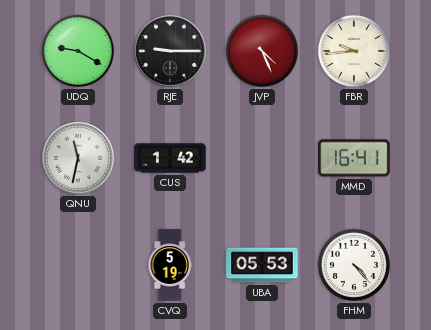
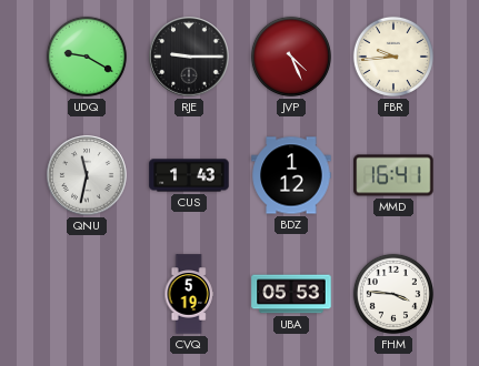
CUS: 1:42 -> 1:43
BDZ: none -> 1:12
FHM: 4:23 -> 3:46
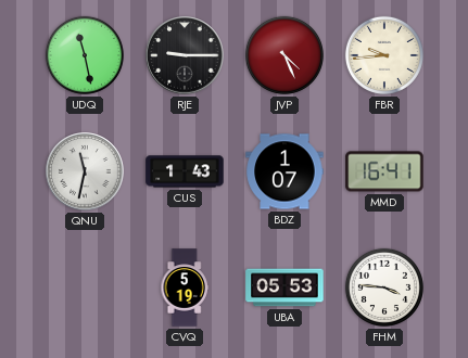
UDQ: 9:20 -> 11:28
BDZ: 1:12 -> 1:07
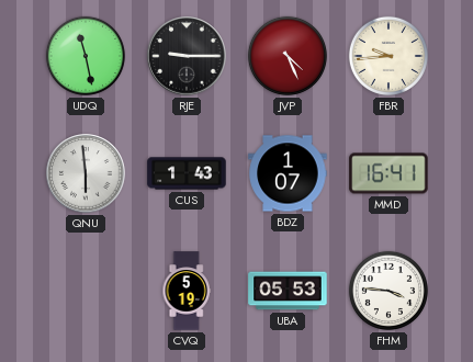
QNU: 11:32 -> 5:59
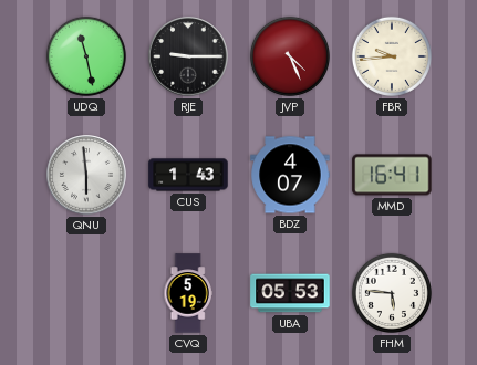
BDZ: 1:07 -> 4:07
FHM: 3:46 -> 5:46
